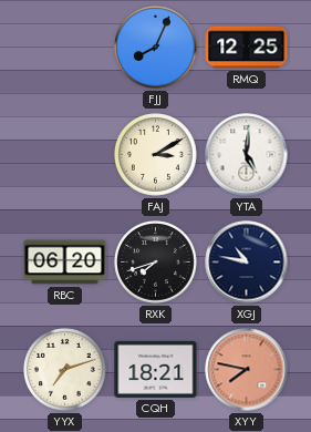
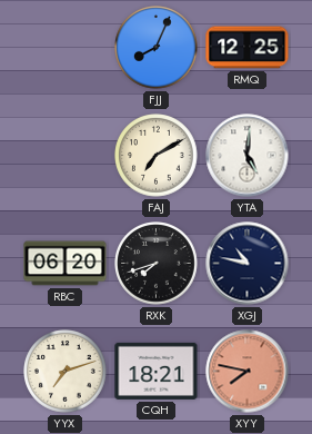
FAJ: 3:10 -> 7:10
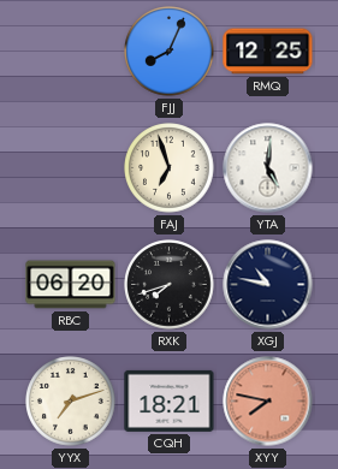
FAJ: 7:10 -> 6:57
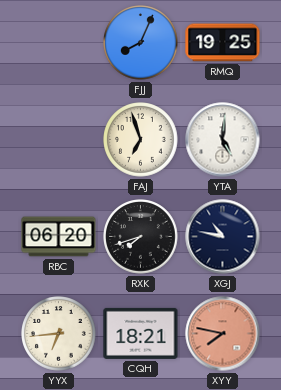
RMQ: 12:25 -> 19:25
YYX: 7:12 -> 6:44
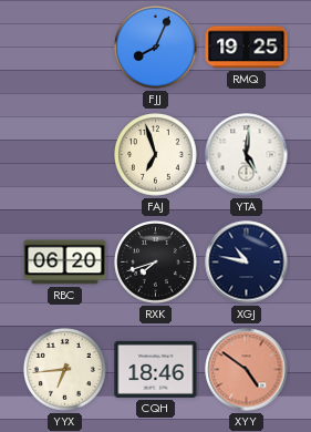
CQH: 18:21 -> 18:46
XYY: 7:47 -> 4:51
